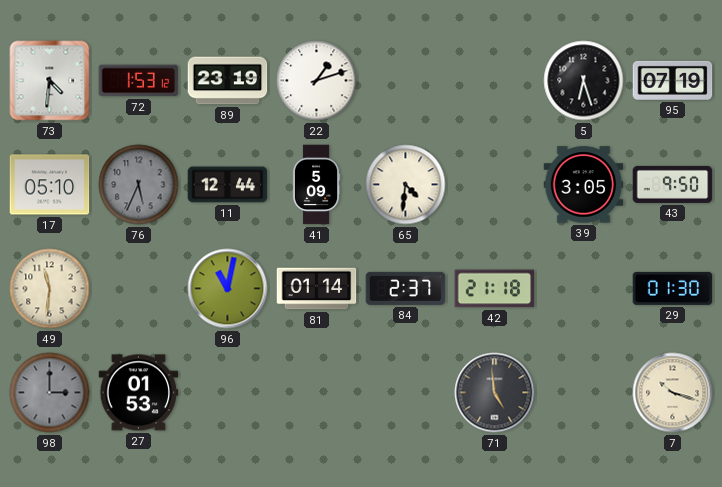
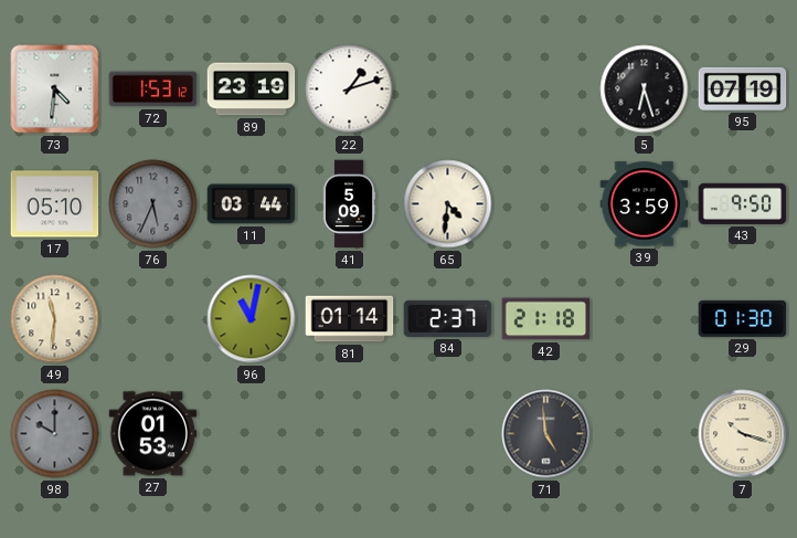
11: 12:44 -> 03:44
39: 3:05 -> 3:59
98: 3:00 -> 10:00
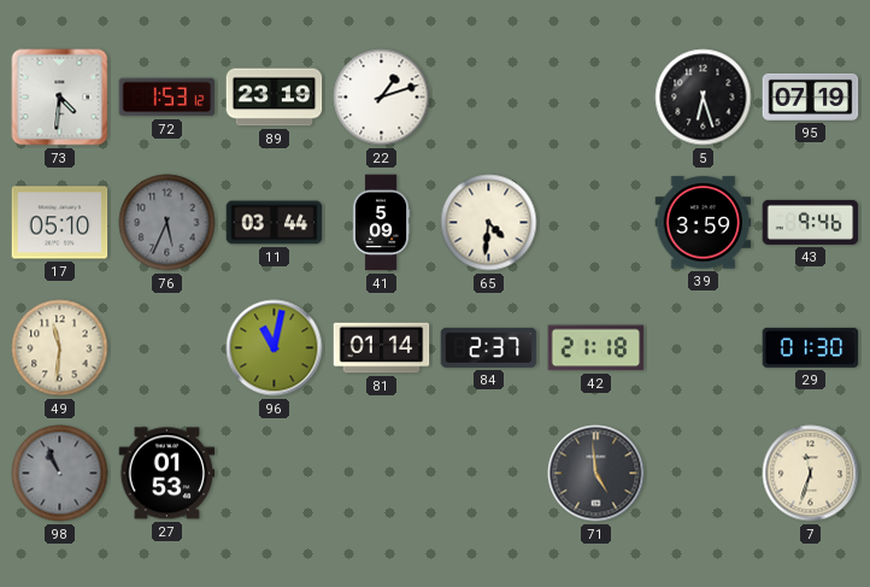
43: 9:50 -> 9:46
98: 10:00 -> 10:56
7: 10:18 -> 11:33
